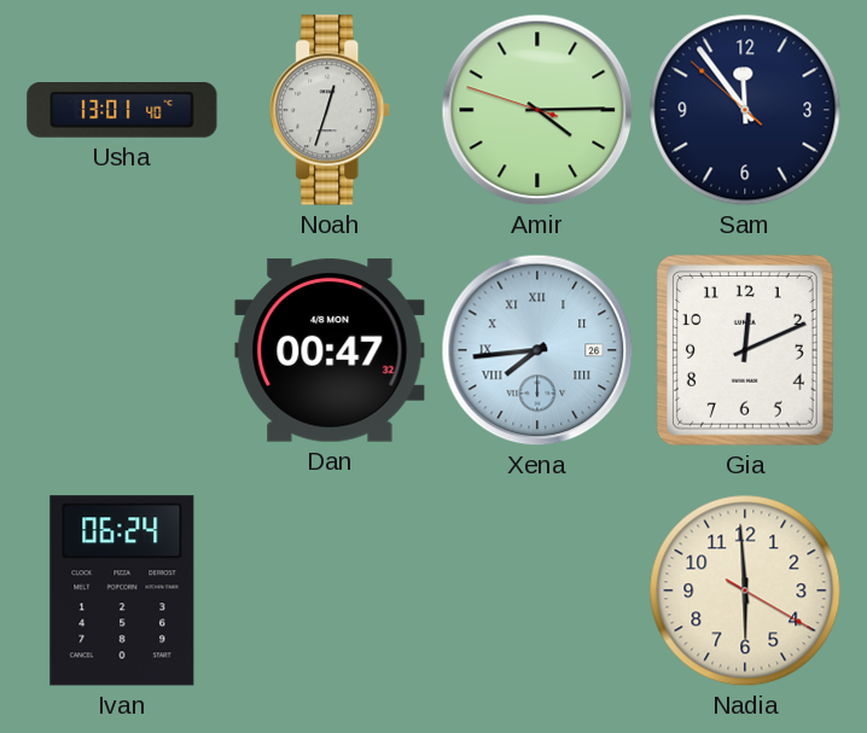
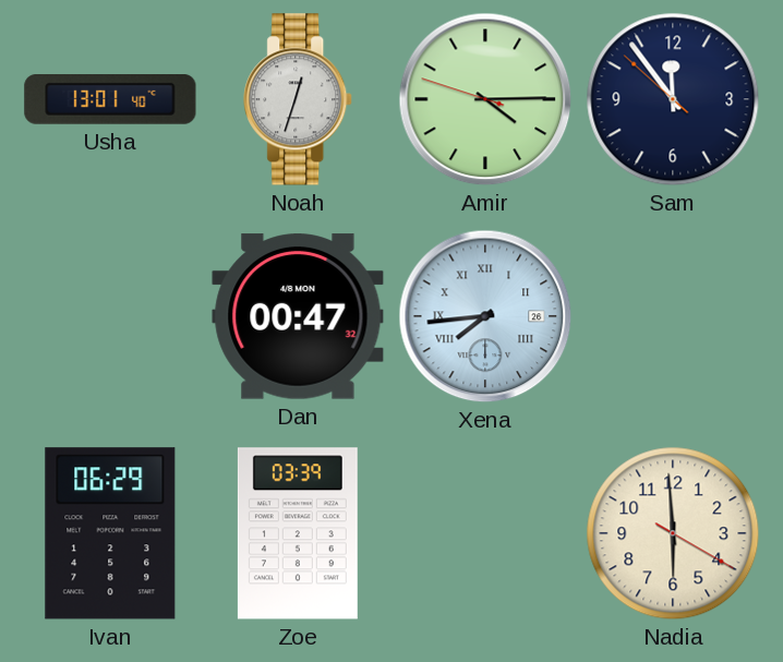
Gia: 12:11 -> none
Ivan: 06:24 -> 06:29
Zoe: none -> 03:39
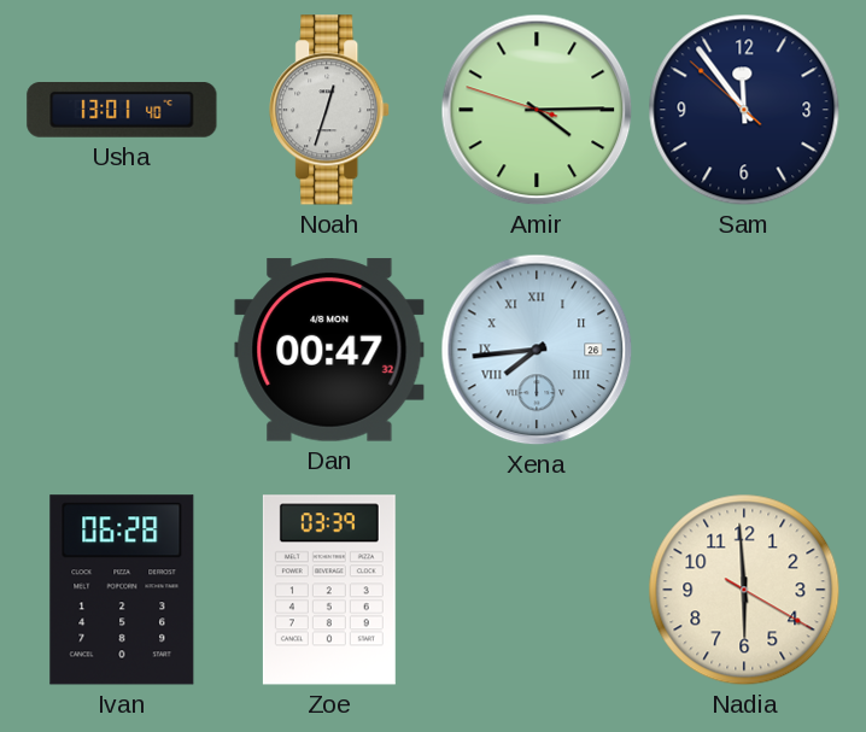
Ivan: 06:29 -> 06:28
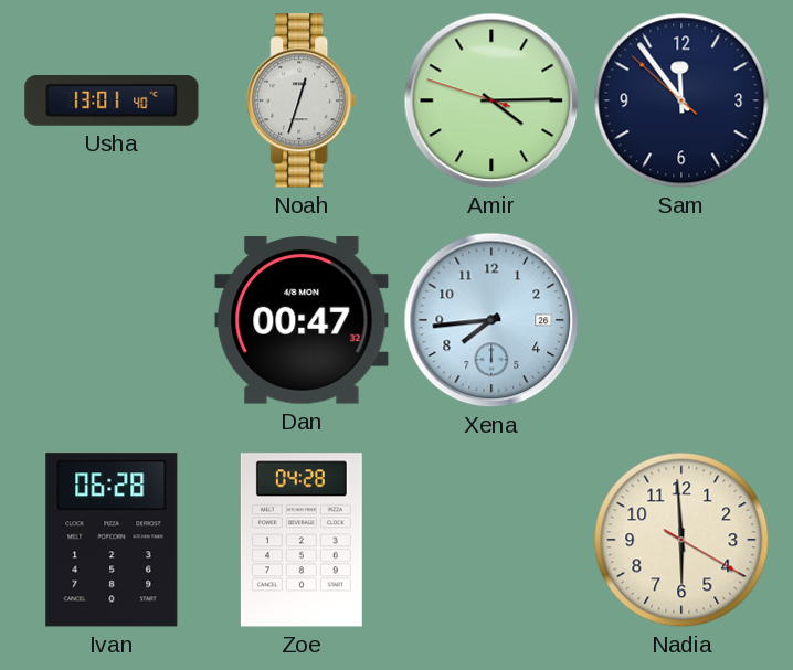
Xena numerals: Roman -> Arabic
Zoe: 03:39 -> 04:28
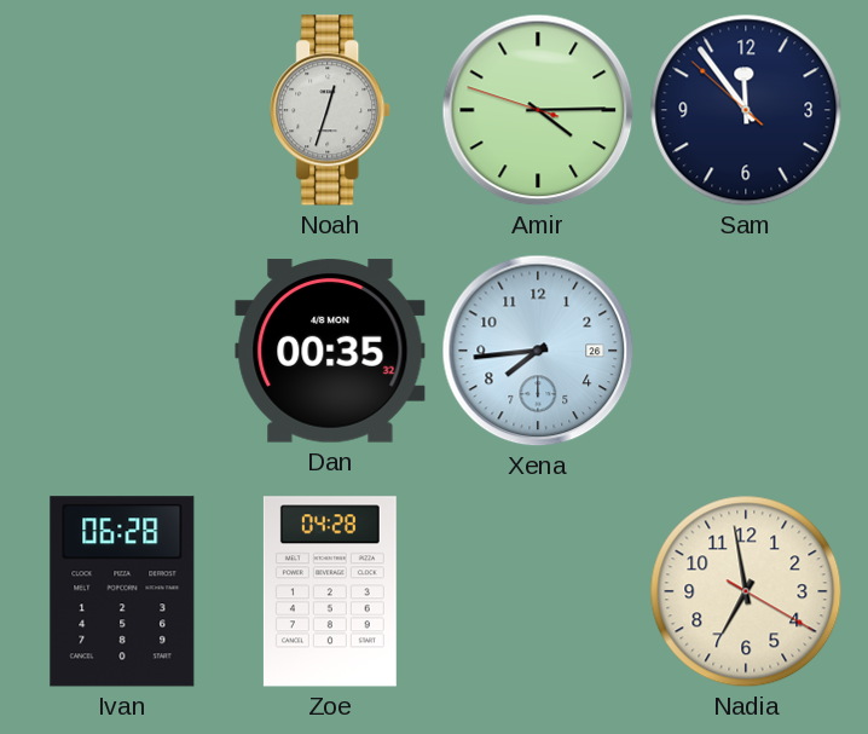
Usha: 13:01 -> none
Dan: 00:47 -> 00:35
Nadia: 5:59 -> 6:58
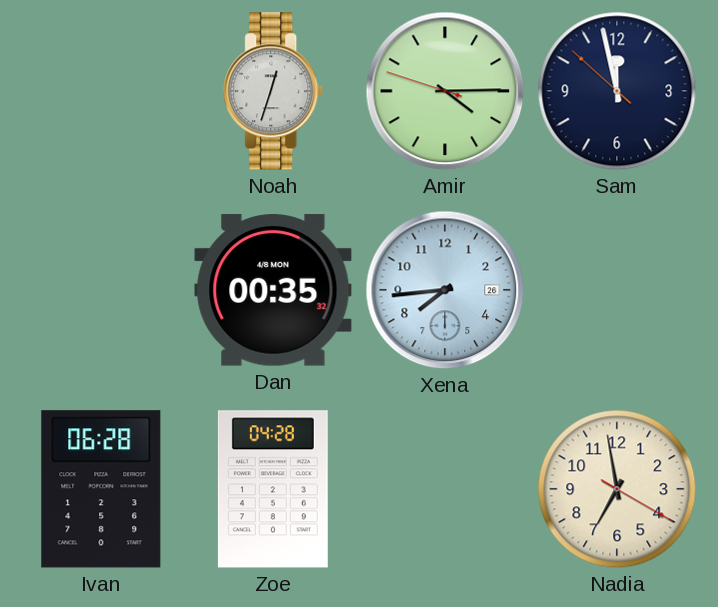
Sam: 11:53 -> 11:57
